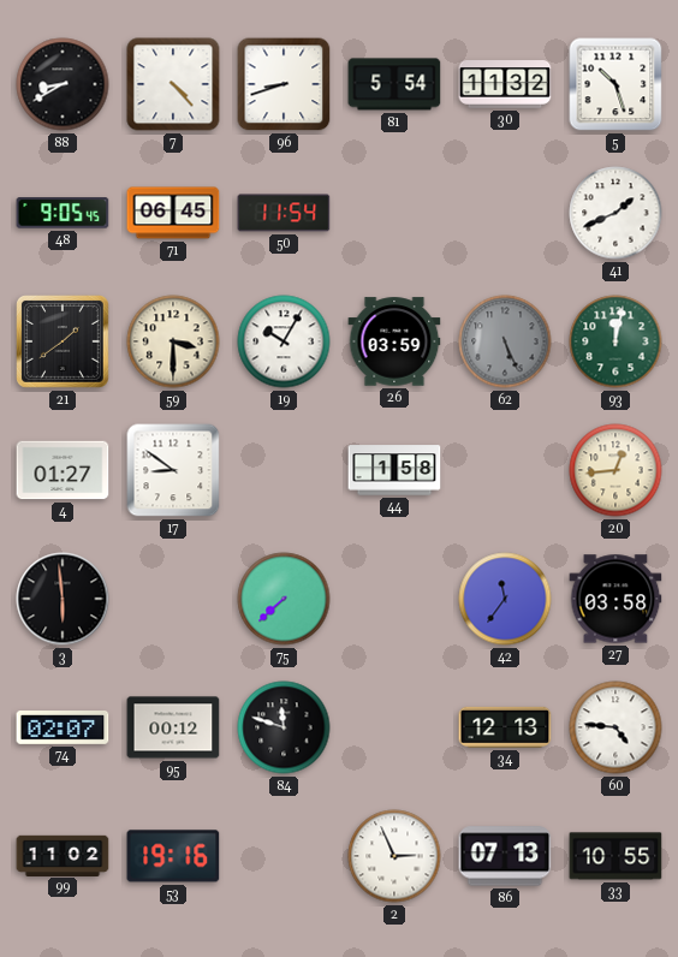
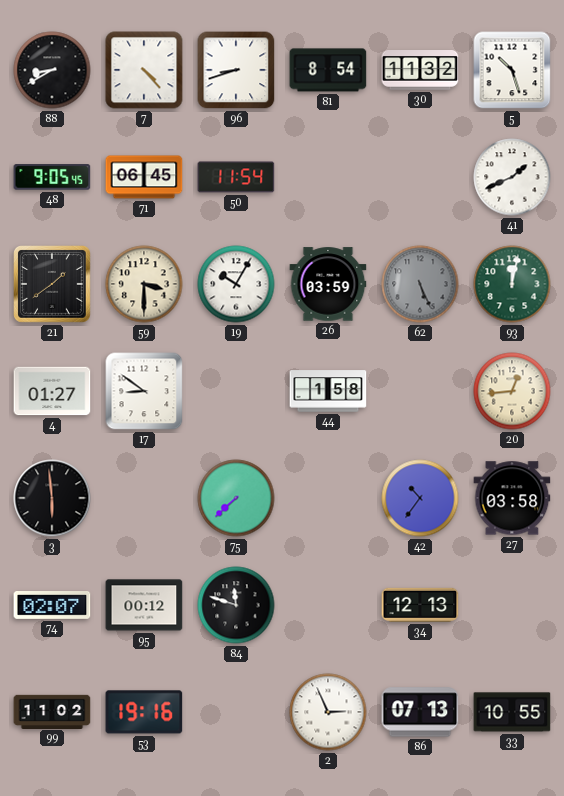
81: 5:54 -> 8:54
42: 11:36 -> 10:36
60: 4:46 -> none
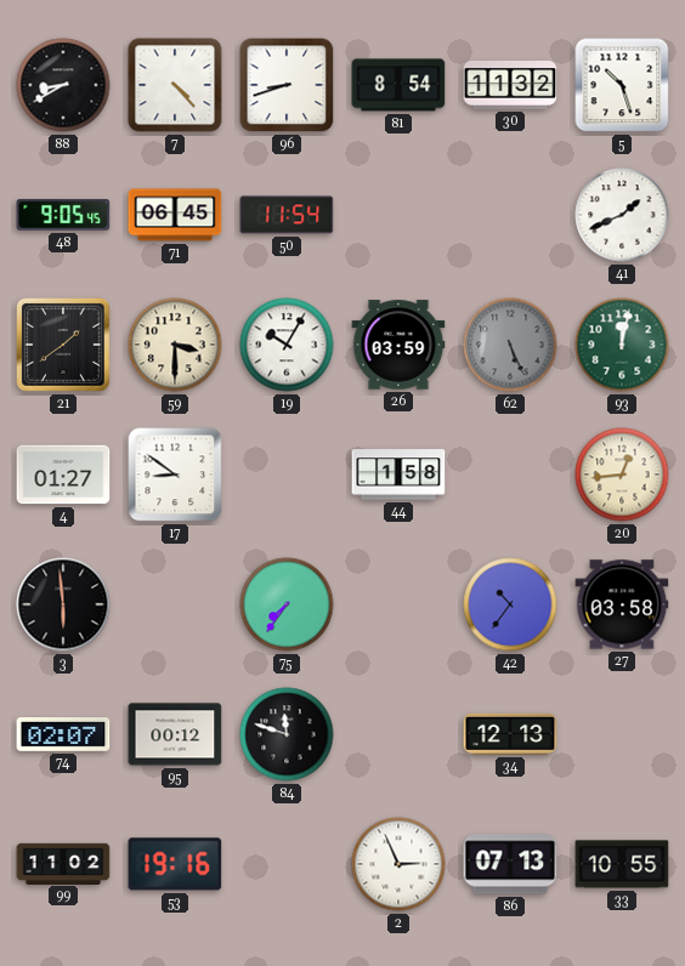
75: 7:38 -> 7:36
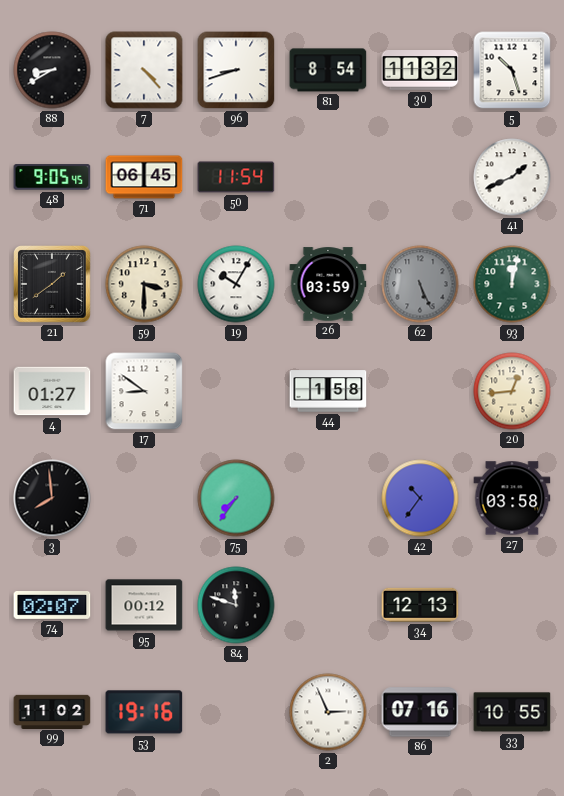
3: 5:59 -> 7:59
86: 07:13 -> 07:16
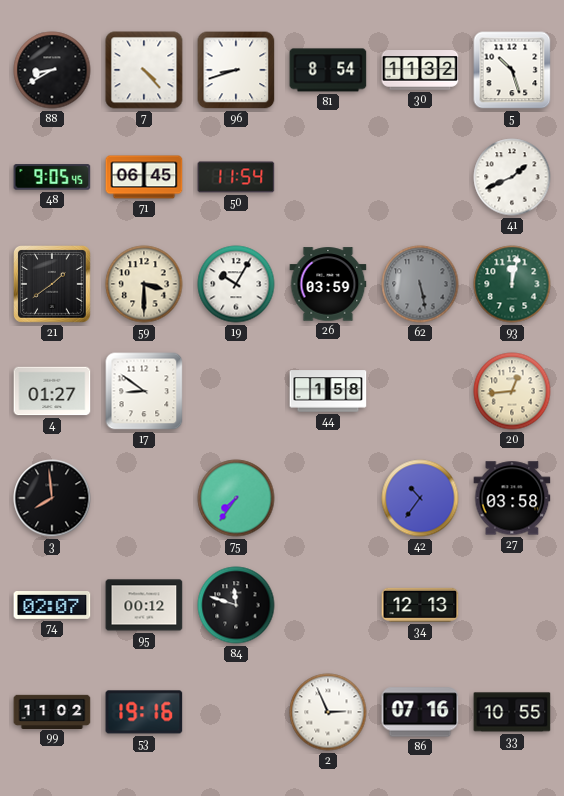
62: 5:26 -> 5:28
